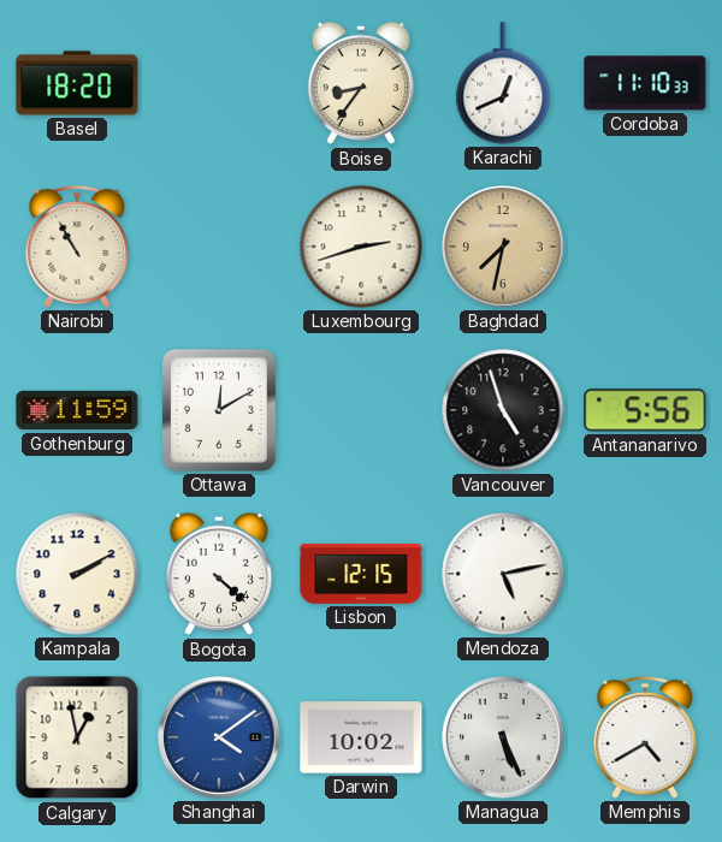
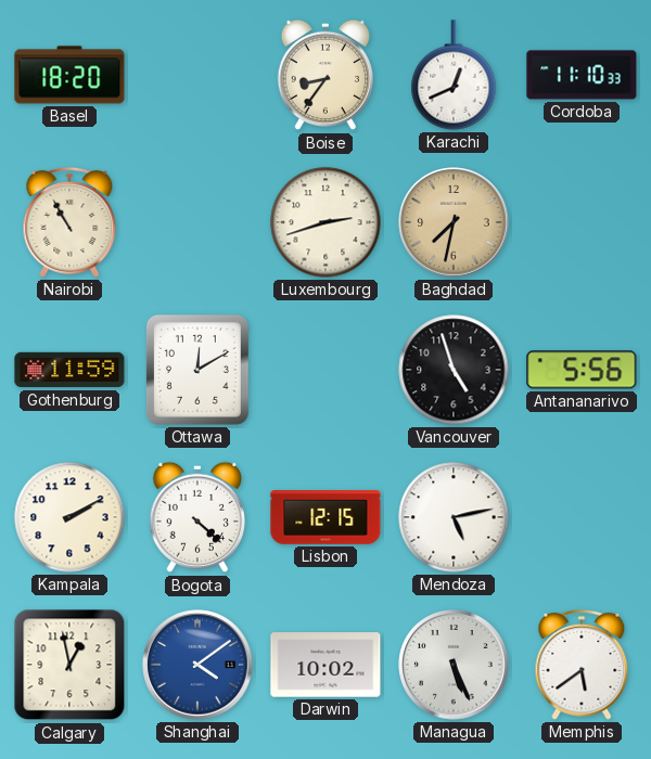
Memphis: 4:40 -> 5:39
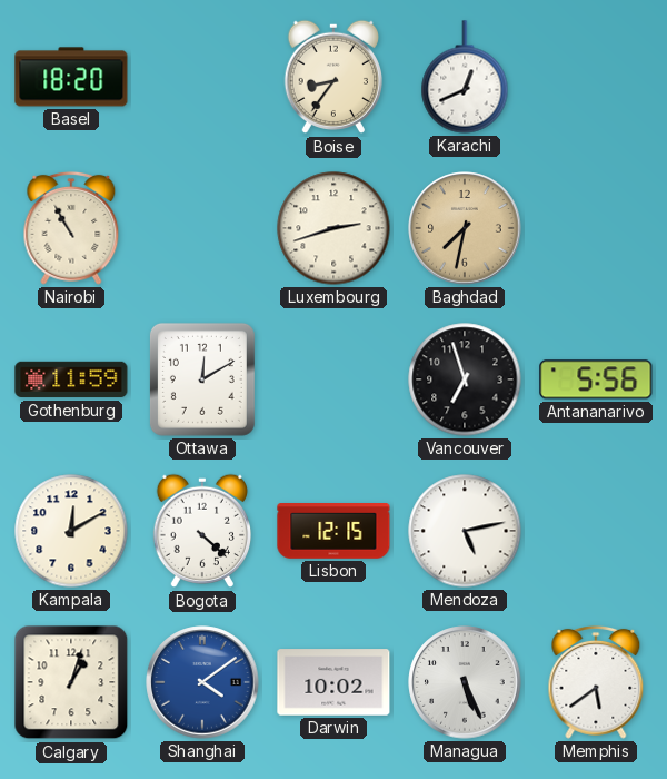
Cordoba: 11:10 -> none
Vancouver: 4:57 -> 6:57
Kampala: 2:10 -> 12:10
Calgary: 12:58 -> 1:03
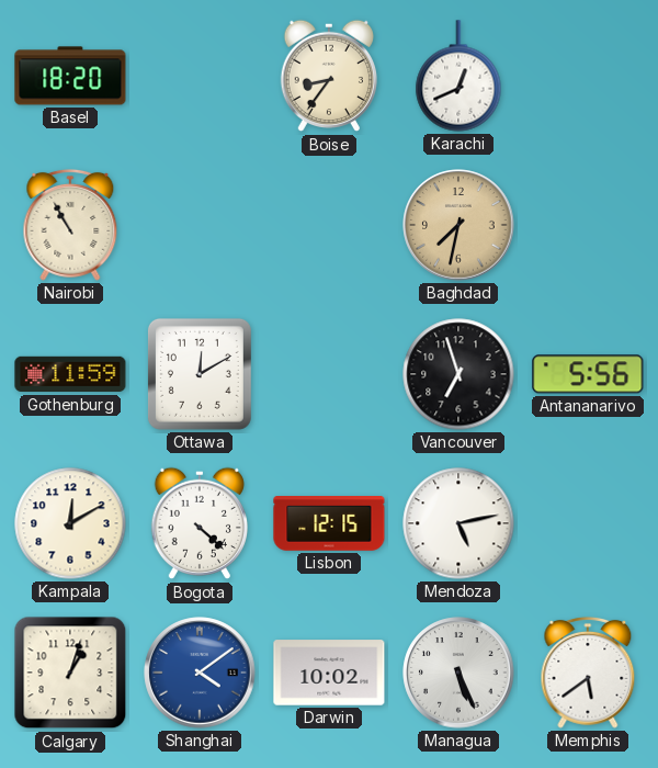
Luxembourg: 2:42 -> none
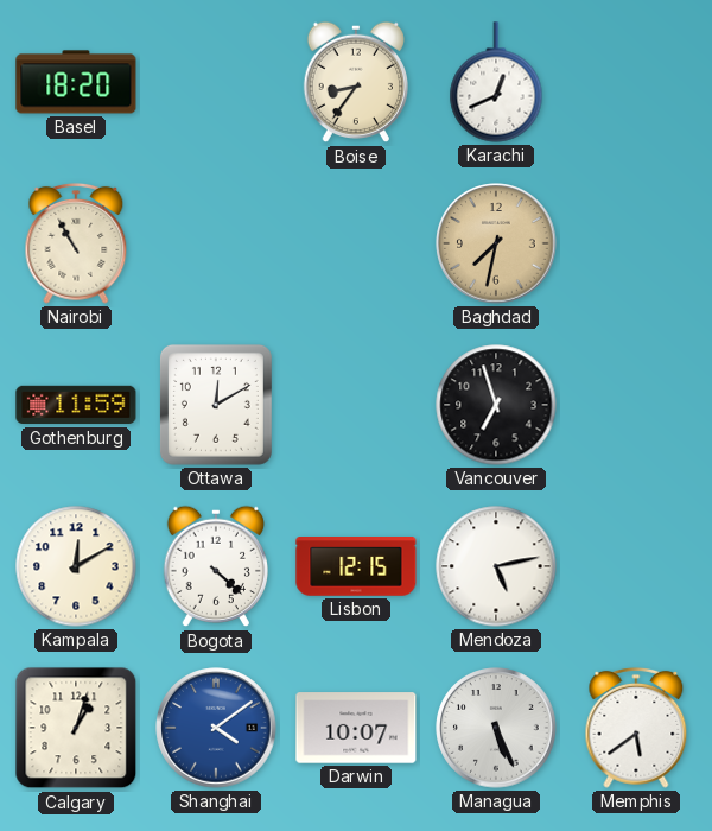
Antananarivo: 5:56 -> none
Darwin: 10:02 -> 10:07
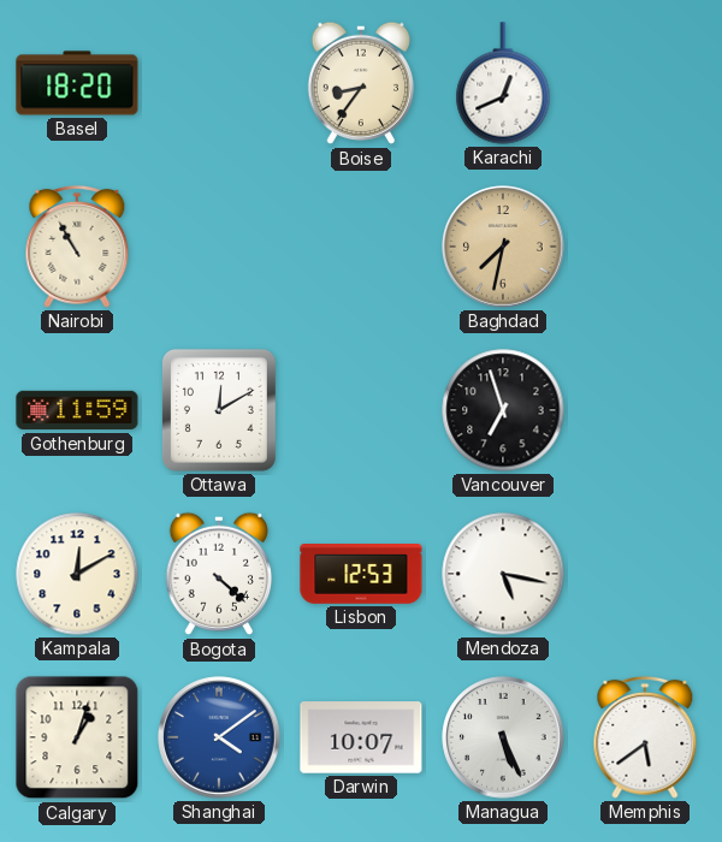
Lisbon: 12:15 -> 12:53
Mendoza: 5:13 -> 5:17
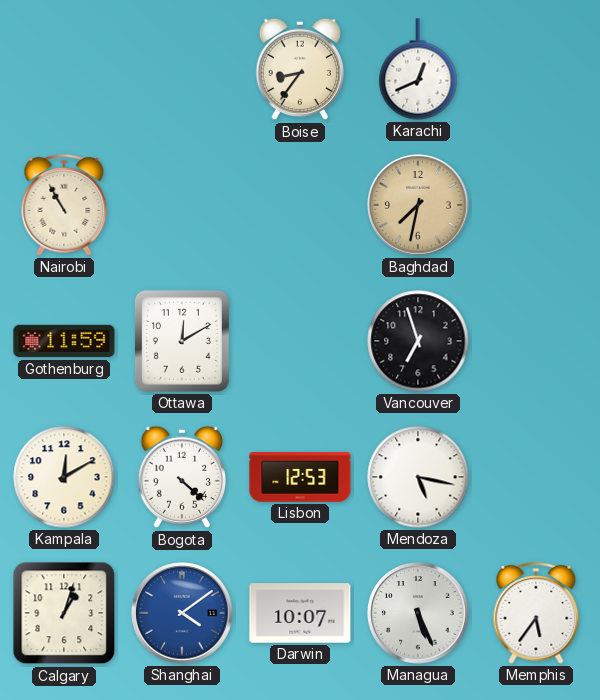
Basel: 18:20 -> none
Memphis: 5:39 -> 5:36
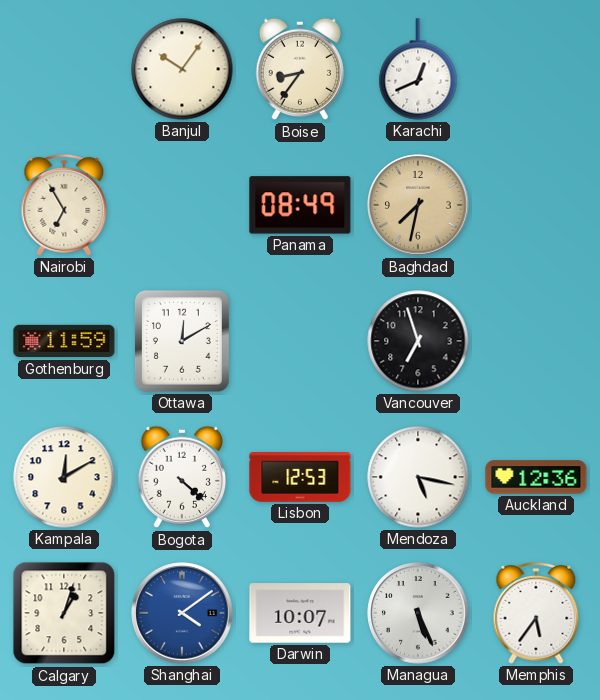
Banjul: none -> 10:06
Nairobi: 10:55 -> 6:55
Panama: none -> 08:49
Auckland: none -> 12:36
